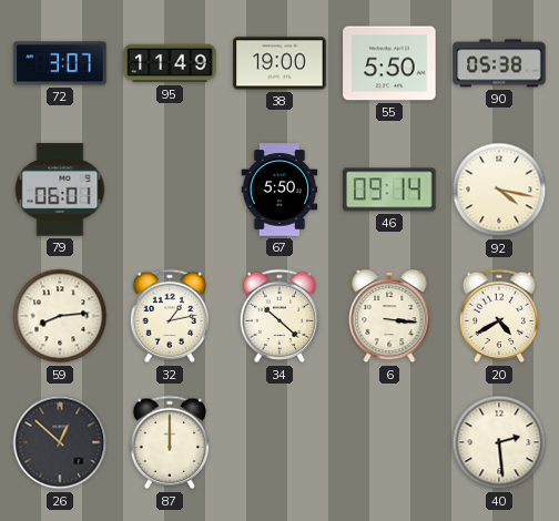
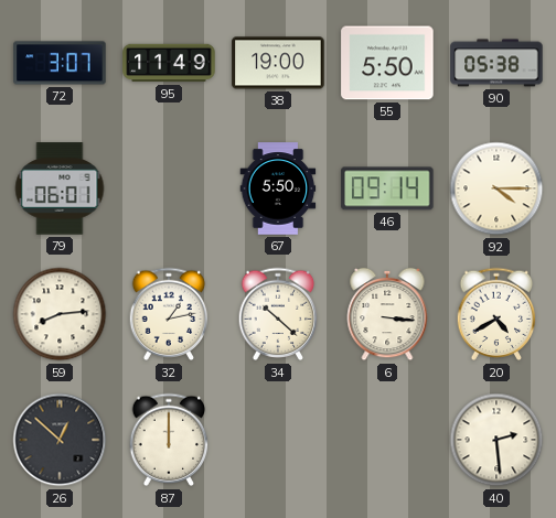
92: 4:17 -> 4:15
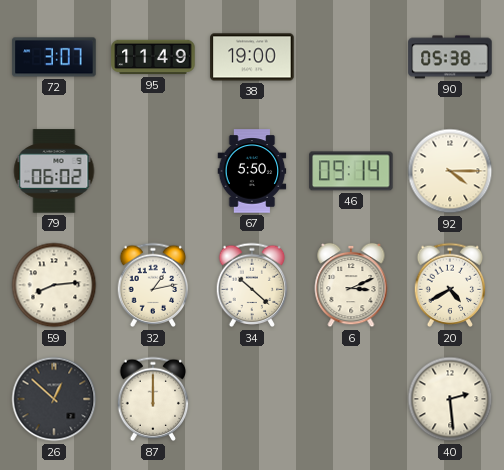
55: 5:50 -> none
79: 06:01 -> 06:02
6: 3:16 -> 3:11
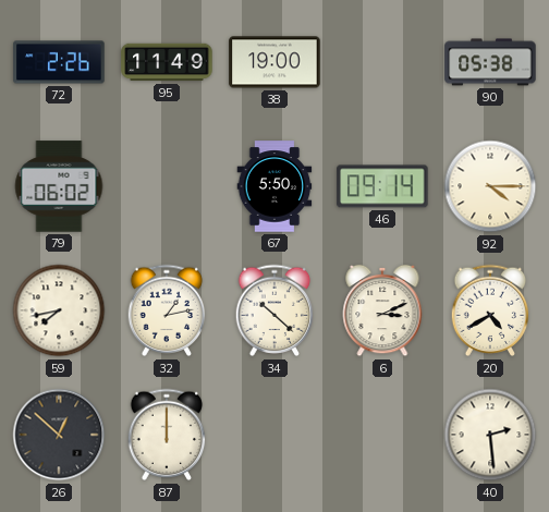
72: 3:07 -> 2:26
59: 8:14 -> 7:43
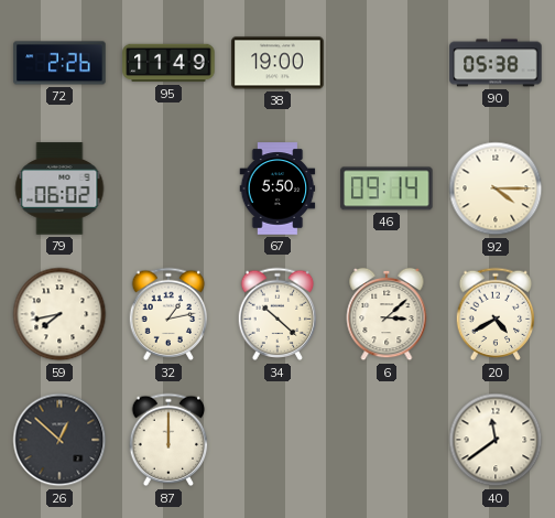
6: 3:11 -> 3:08
40: 2:29 -> 11:39
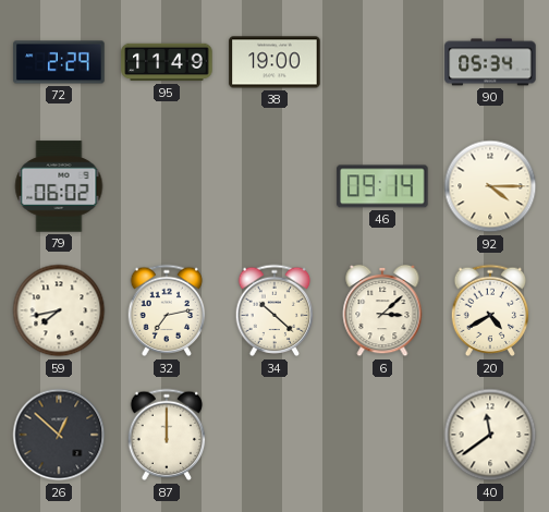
72: 2:26 -> 2:29
90: 05:38 -> 05:34
67: 5:50 -> none
32: 1:13 -> 7:13
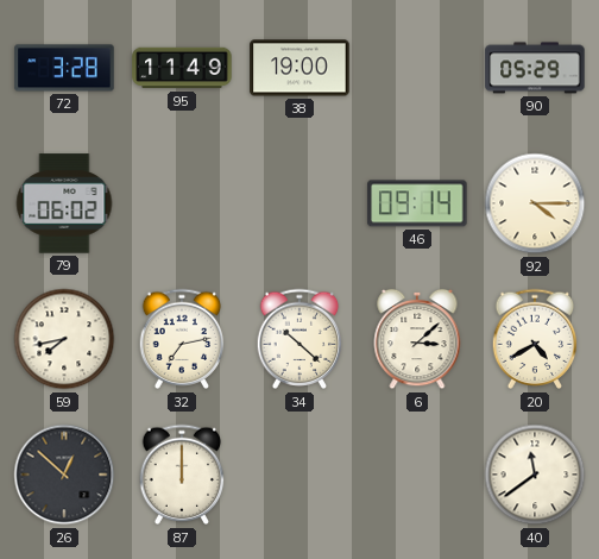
72: 2:29 -> 3:28
90: 05:34 -> 05:29
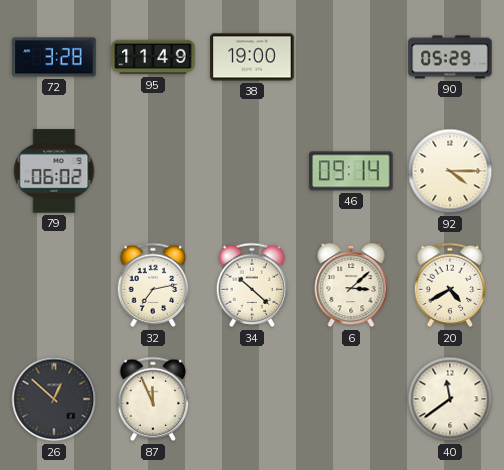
59: 7:43 -> none
87: 12:00 -> 11:56
